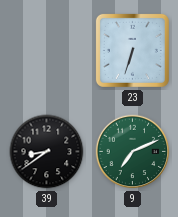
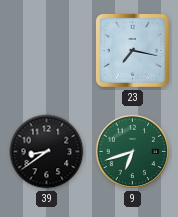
23: 6:33 -> 7:17
9: 7:11 -> 6:42
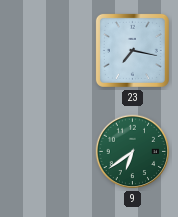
39: 8:39 -> none
9: 6:42 -> 6:39
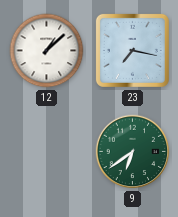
12: none -> 1:08
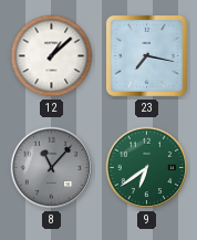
8: none -> 11:07
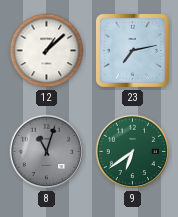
23: 7:17 -> 7:13
8: 11:07 -> 11:03
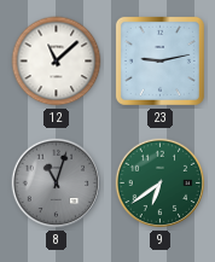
12: 1:08 -> 11:08
23: 7:13 -> 9:13
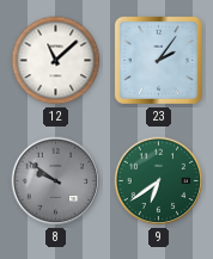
23: 9:13 -> 2:06
8: 11:03 -> 9:51
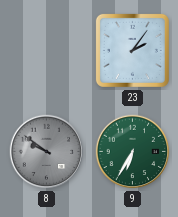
12: 11:08 -> none
9: 6:39 -> 6:35
